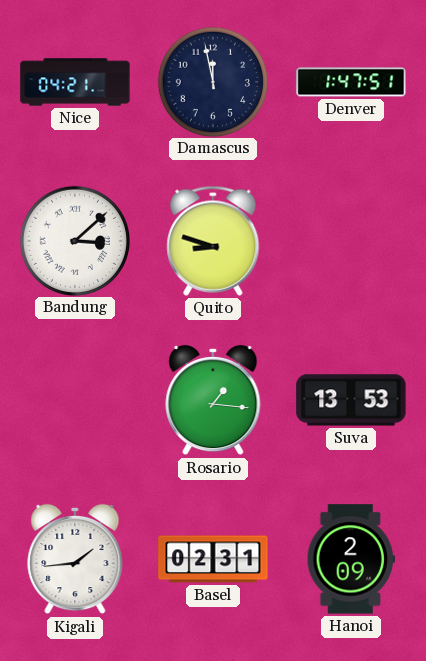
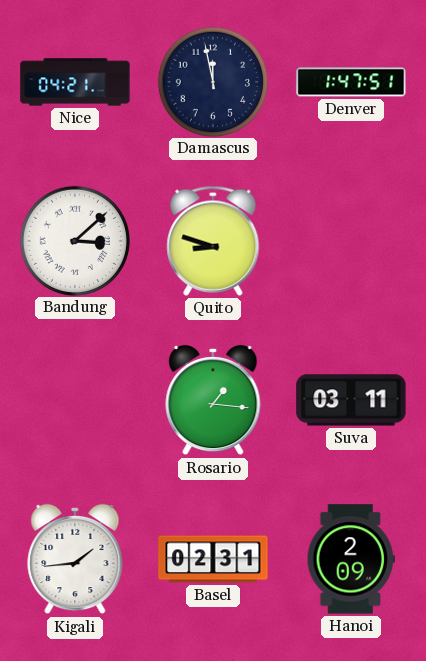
Suva: 13:53 -> 03:11
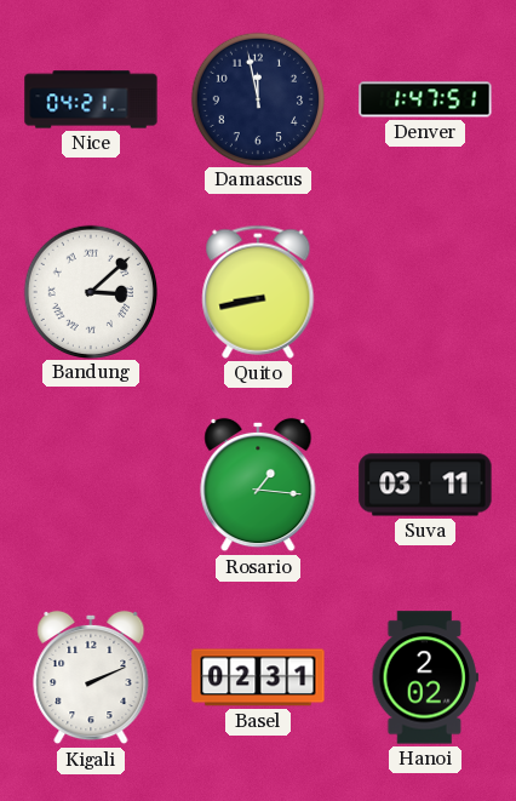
Quito: 8:48 -> 8:43
Kigali: 1:44 -> 2:11
Hanoi: 2:09 -> 2:02
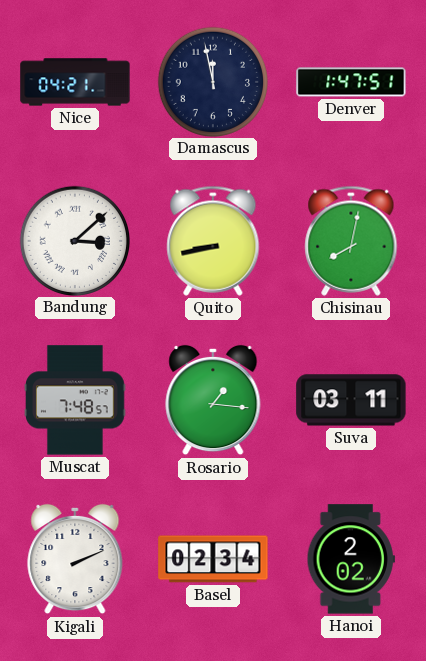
Chisinau: none -> 8:02
Muscat: none -> 7:48
Basel: 02:31 -> 02:34
